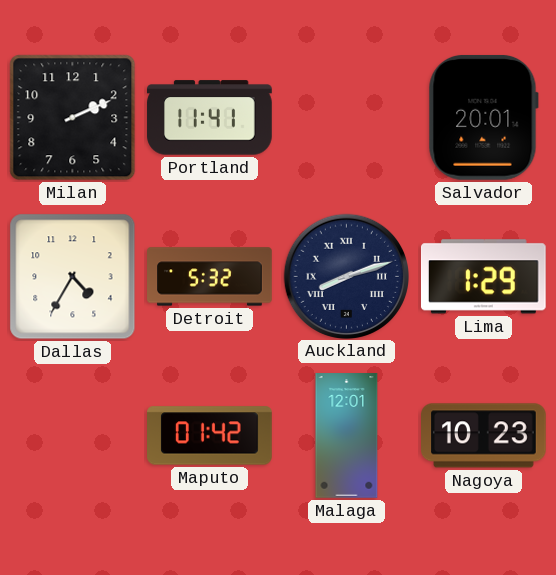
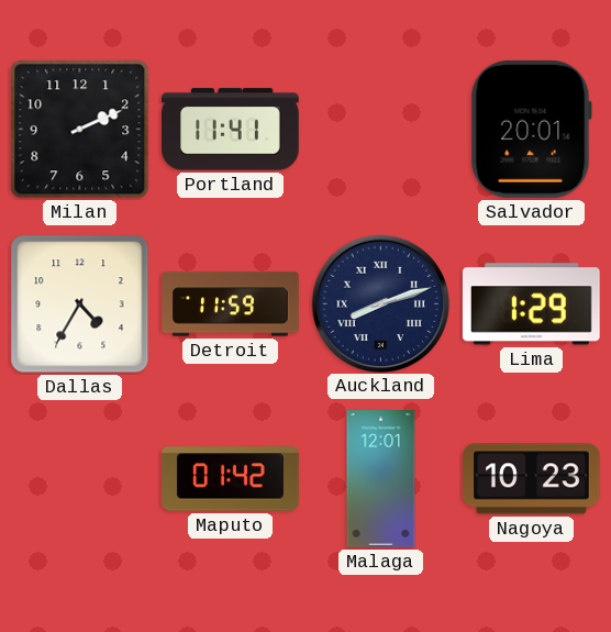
Detroit: 5:32 -> 11:59
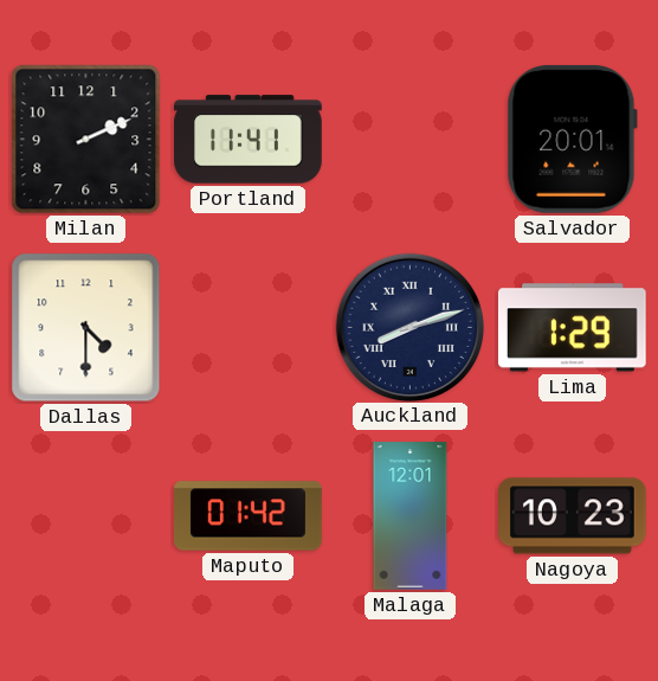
Dallas: 4:35 -> 4:30
Detroit: 11:59 -> none
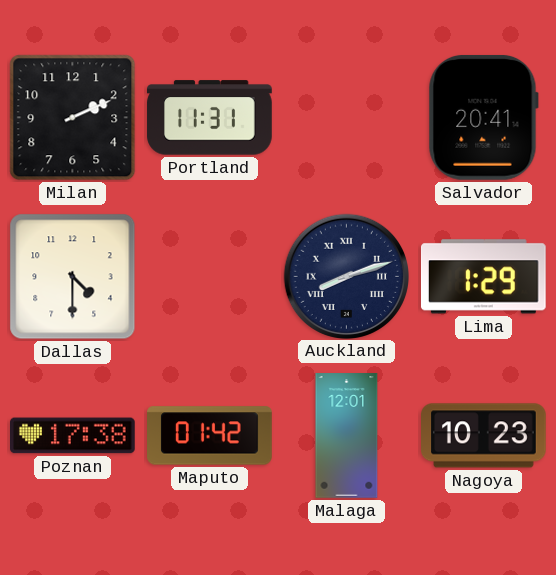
Portland: 11:41 -> 11:31
Salvador: 20:01 -> 20:41
Poznan: none -> 17:38
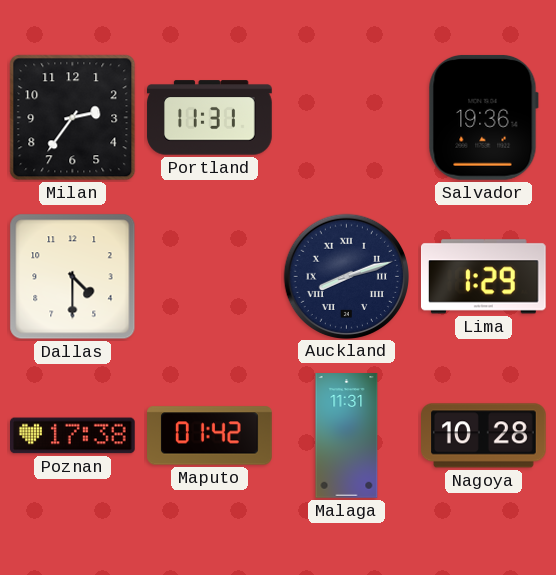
Milan: 2:11 -> 2:36
Salvador: 20:41 -> 19:36
Malaga: 12:01 -> 11:31
Nagoya: 10:23 -> 10:28
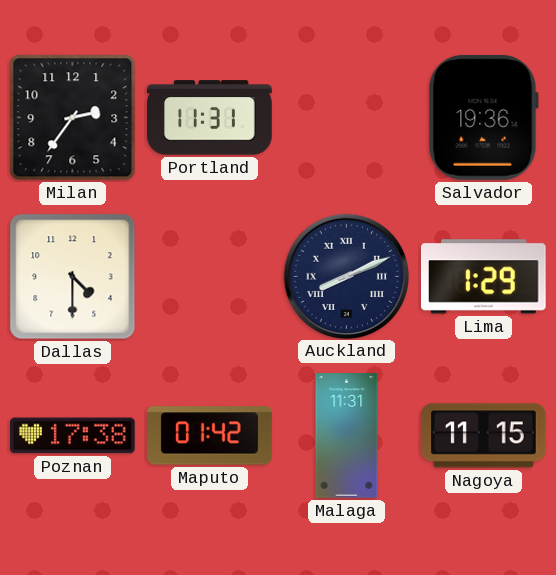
Auckland: 8:12 -> 8:11
Nagoya: 10:28 -> 11:15
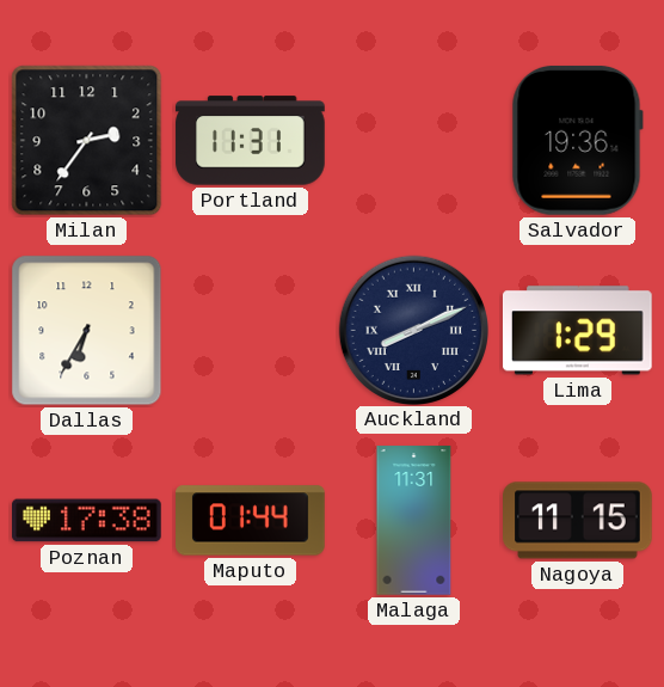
Dallas: 4:30 -> 6:35
Maputo: 01:42 -> 01:44
